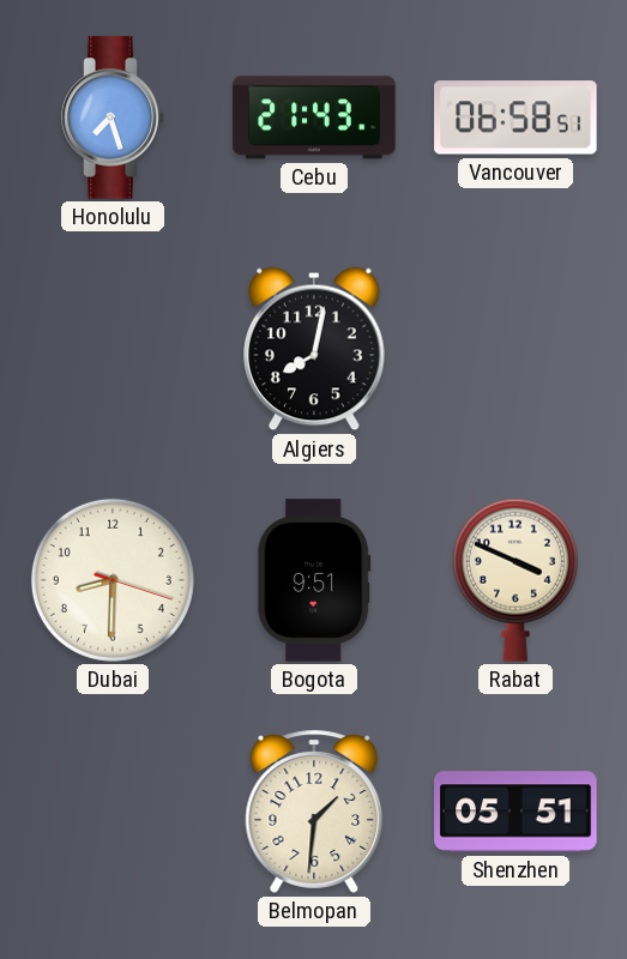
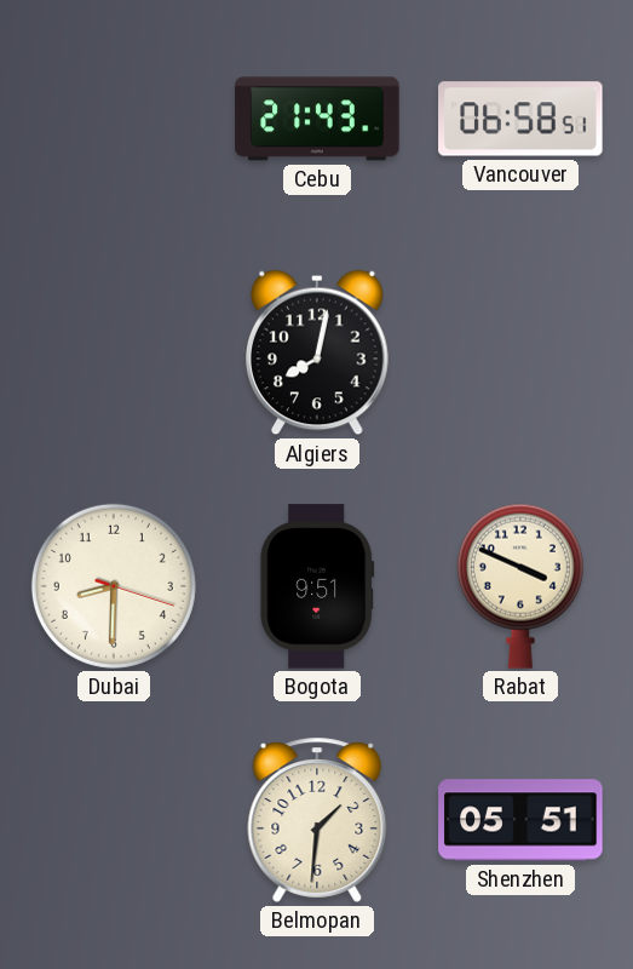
Honolulu: 7:27 -> none
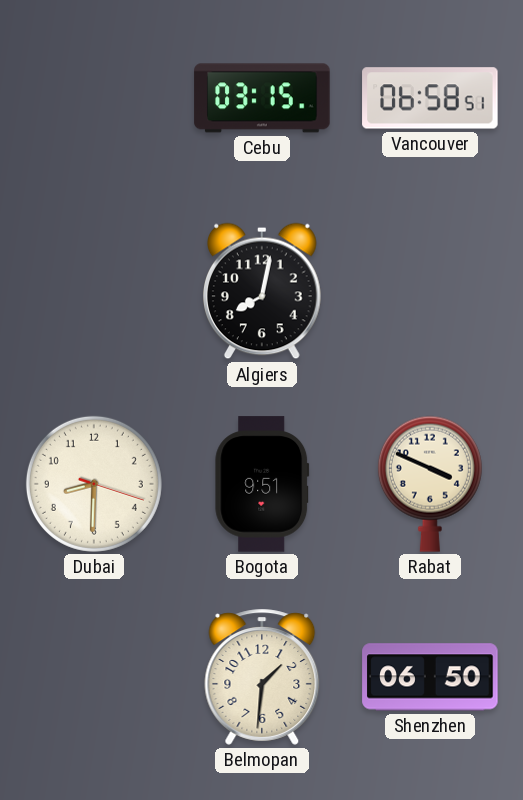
Cebu: 21:43 -> 03:15
Shenzhen: 05:51 -> 06:50
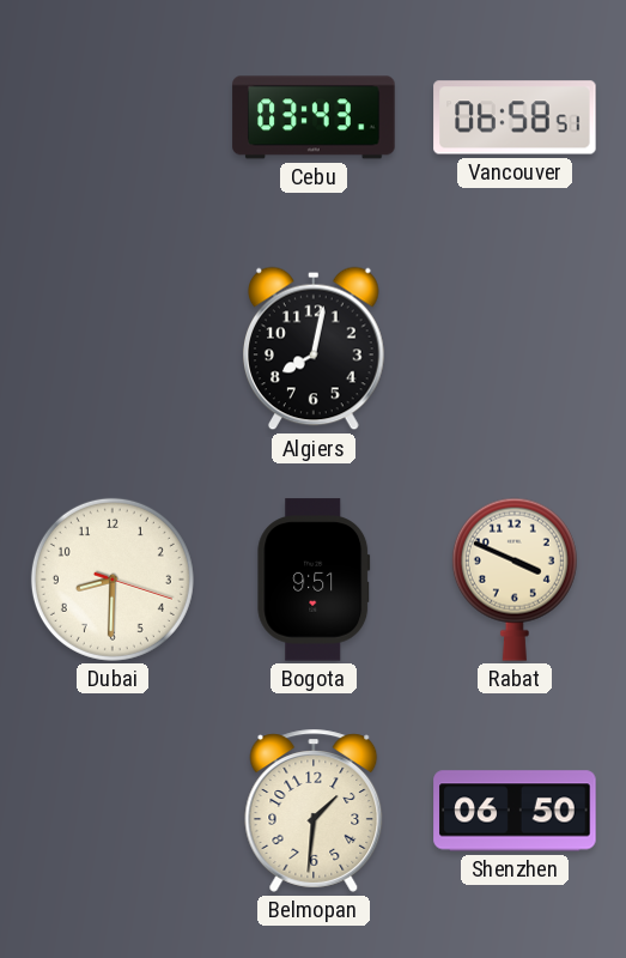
Cebu: 03:15 -> 03:43
